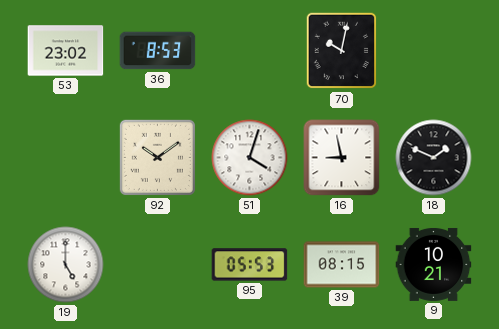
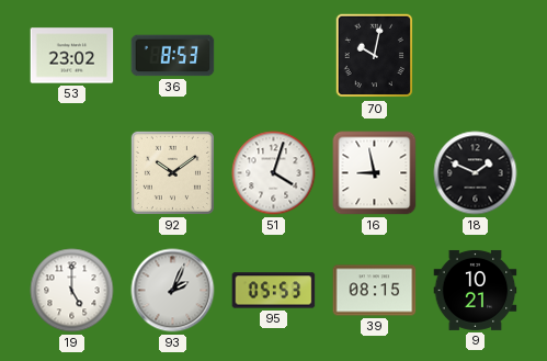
93: none -> 2:04
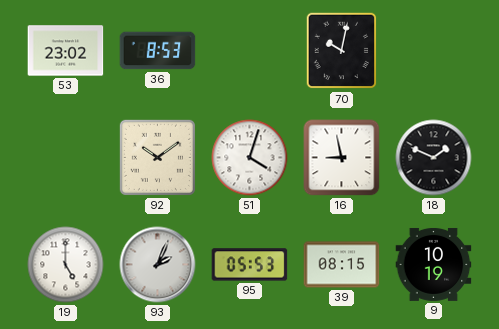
9: 10:21 -> 10:19
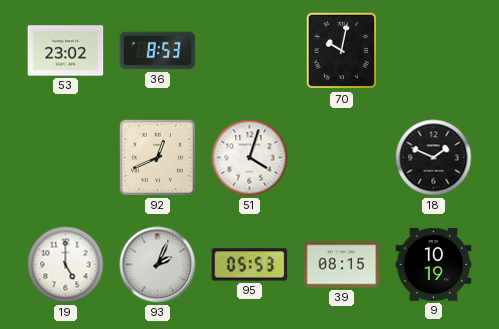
92: 10:09 -> 12:41
16: 8:58 -> none
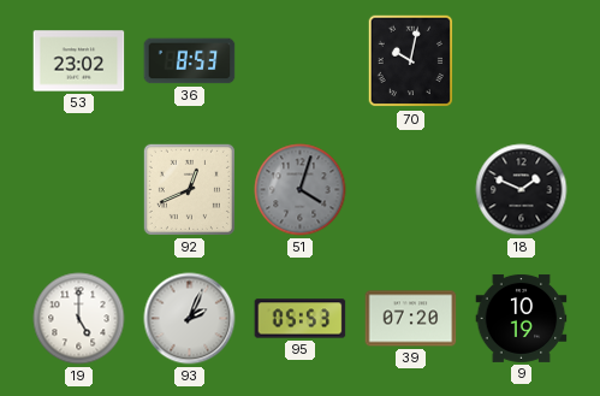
51 dial: white -> grey
39: 08:15 -> 07:20
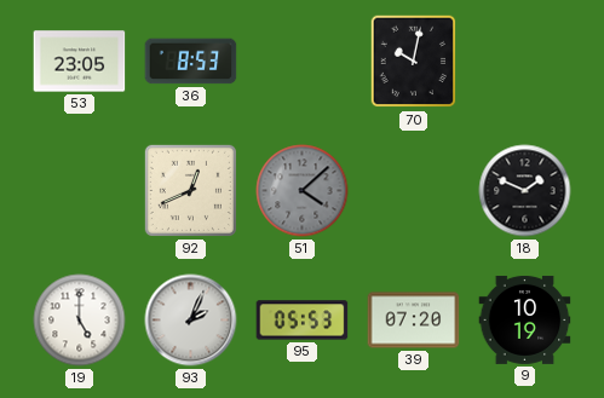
53: 23:02 -> 23:05
51: 4:03 -> 4:08
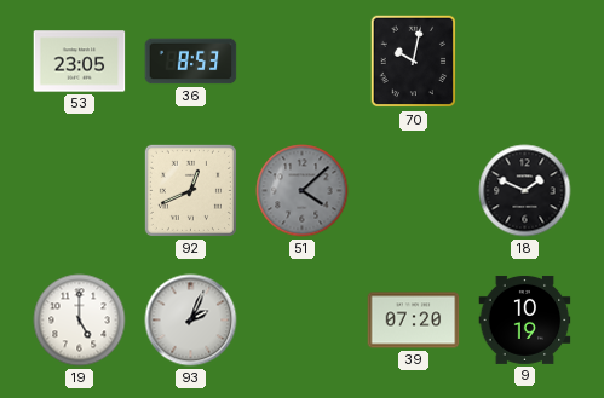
95: 05:53 -> none
